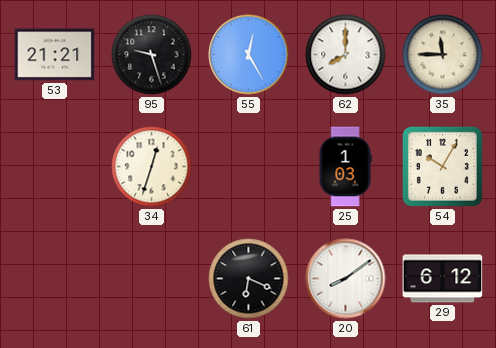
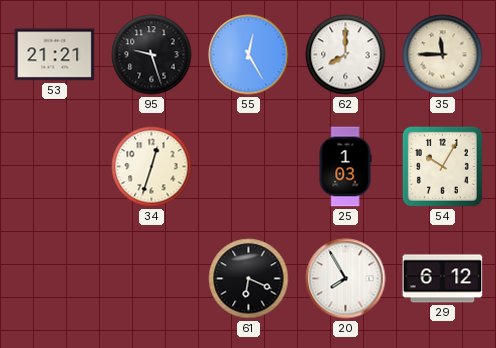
20: 8:09 -> 7:55
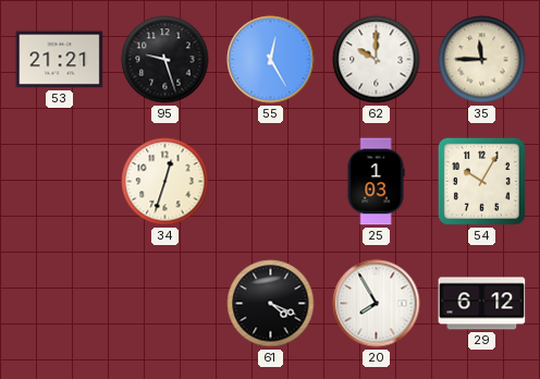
62: 8:00 -> 10:00
61: 6:19 -> 4:19
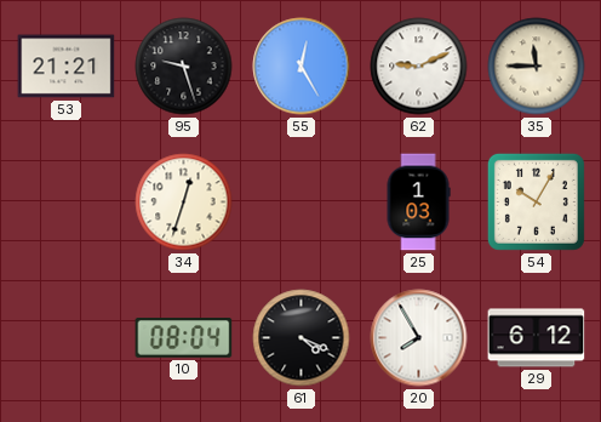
62: 10:00 -> 9:11
10: none -> 08:04
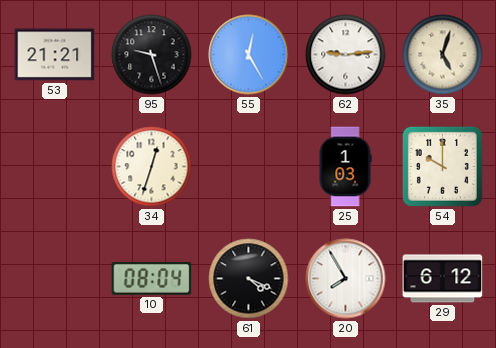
62: 9:11 -> 9:14
35: 11:45 -> 5:03
54: 10:05 -> 10:00
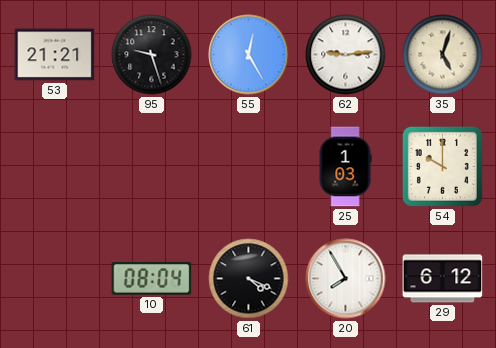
34: 12:33 -> none
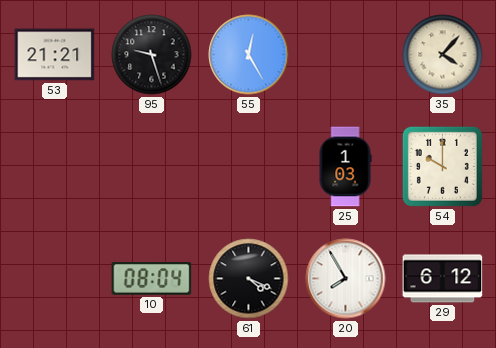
62: 9:14 -> none
35: 5:03 -> 4:07
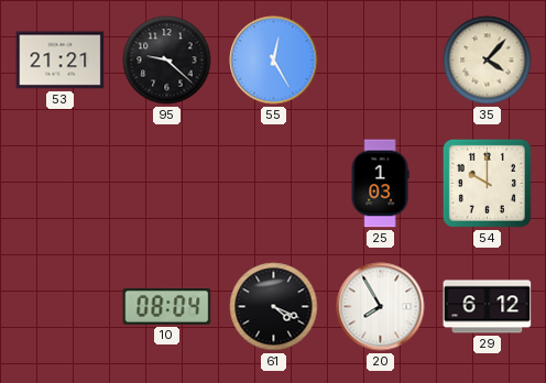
95: 9:27 -> 9:22
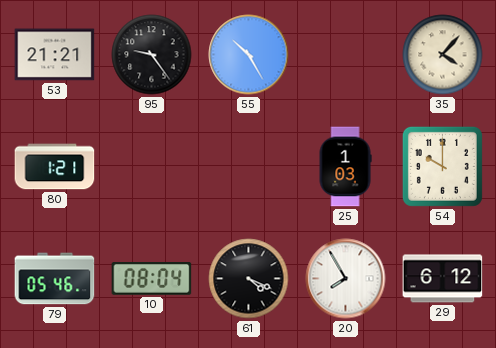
95: 9:22 -> 9:24
55: 12:25 -> 10:25
80: none -> 1:21
79: none -> 05:46
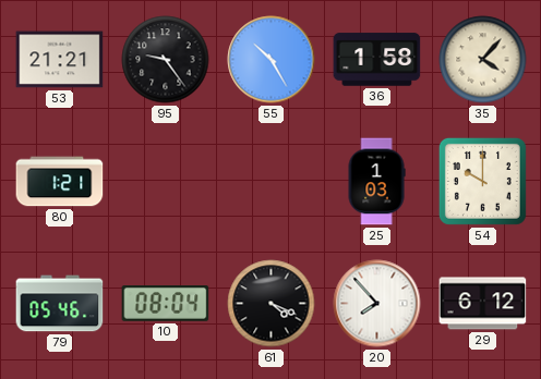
36: none -> 1:58
20: 7:55 -> 7:53
